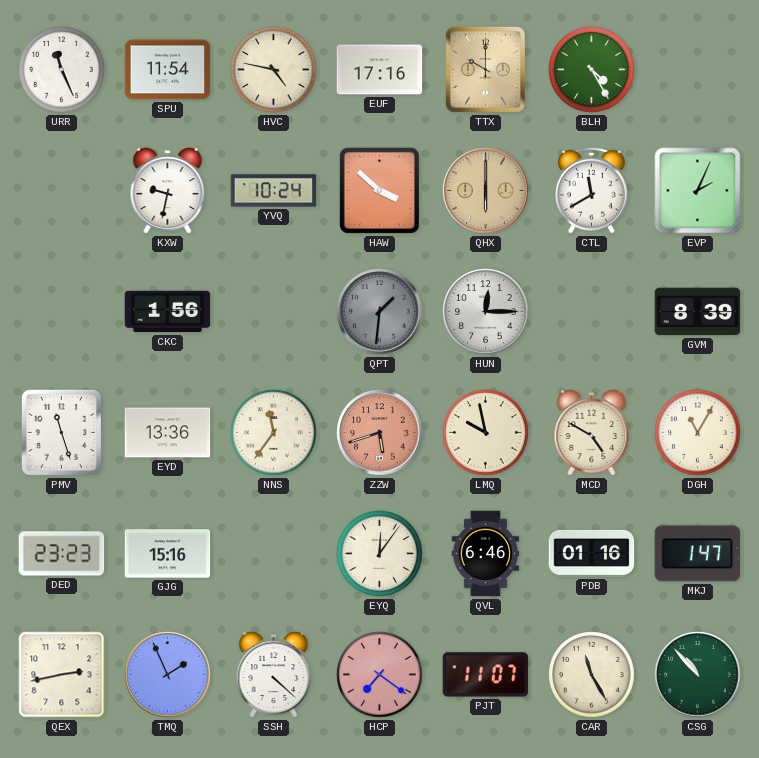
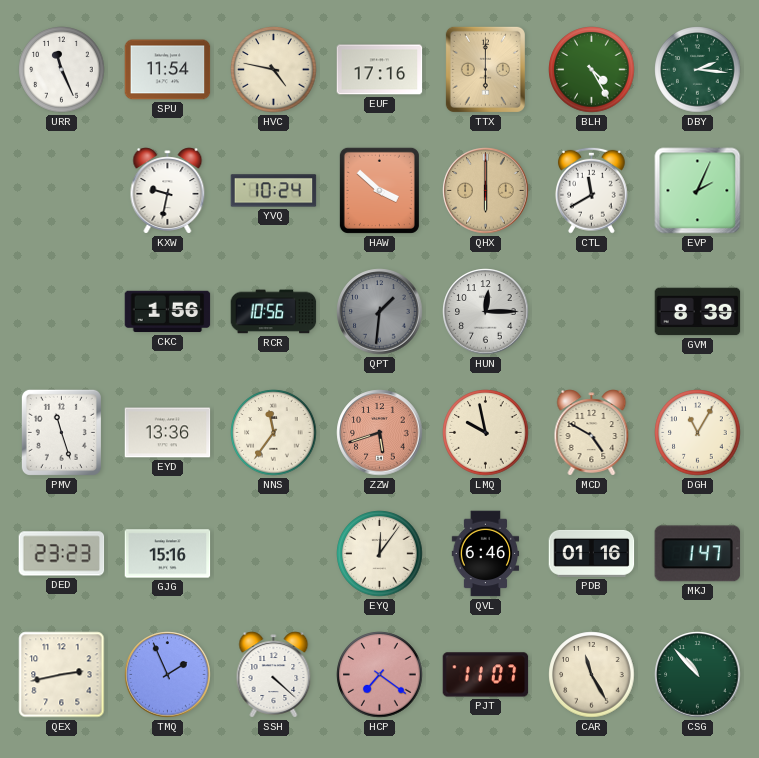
TTX: 10:00 -> 6:00
DBY: none -> 2:16
RCR: none -> 10:56
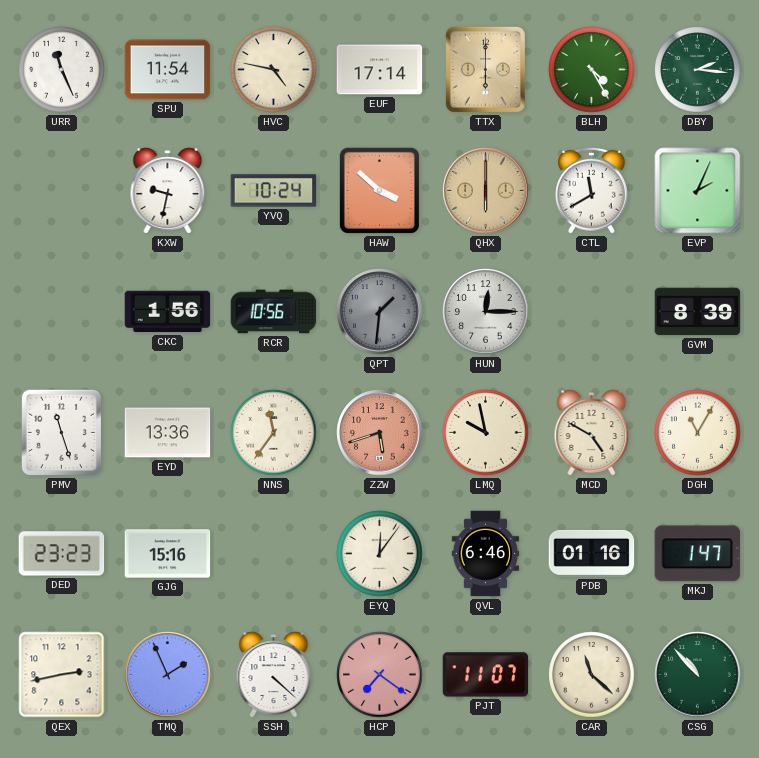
EUF: 17:16 -> 17:14
CAR: 11:25 -> 11:22
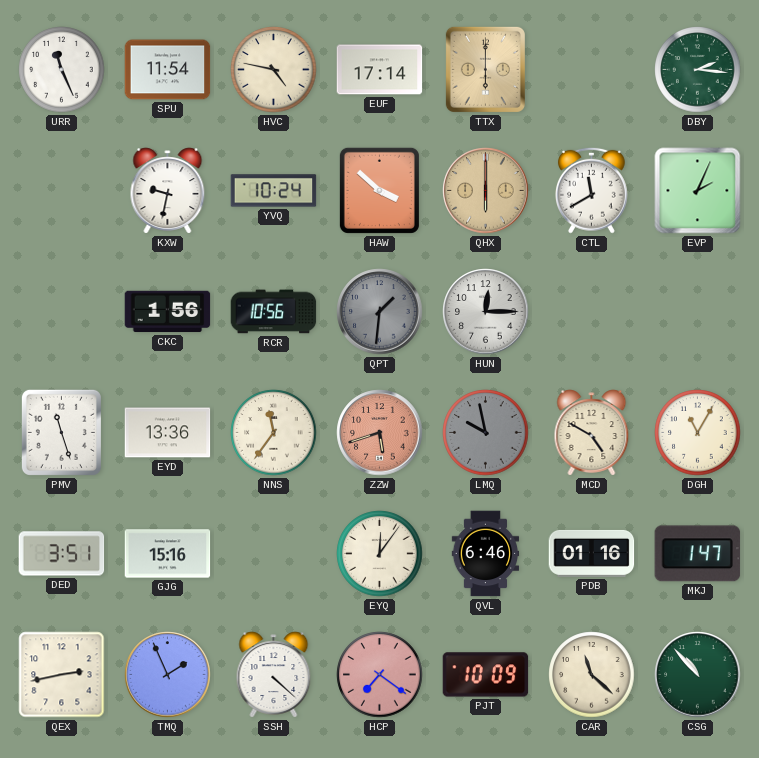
BLH: 4:25 -> none
GVM: 8:39 -> none
LMQ dial: cream -> grey
DED: 23:23 -> 3:51
PJT: 11:07 -> 10:09
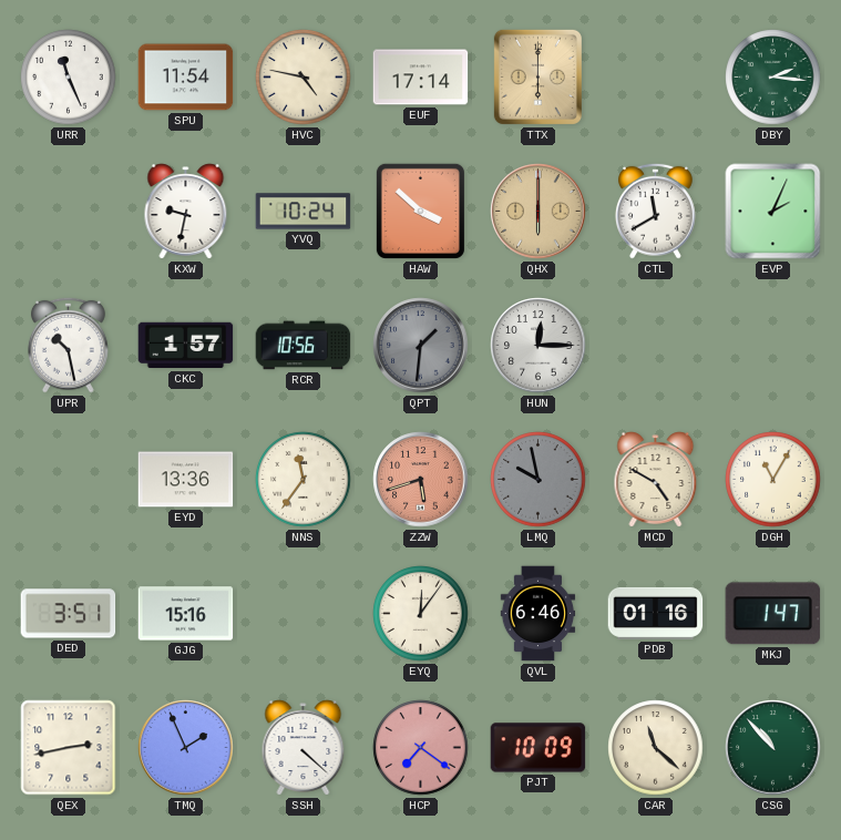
UPR: none -> 10:28
CKC: 1:56 -> 1:57
PMV: 11:27 -> none
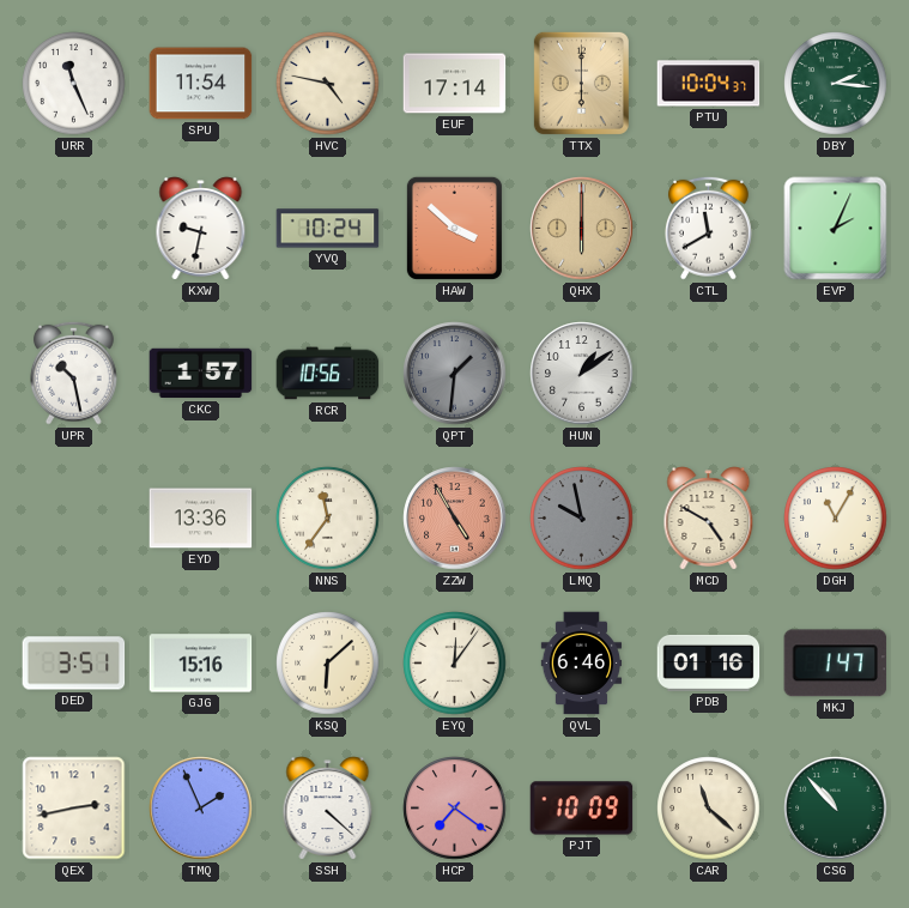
PTU: none -> 10:04
HUN: 12:15 -> 1:09
ZZW: 5:42 -> 4:55
KSQ: none -> 6:08
